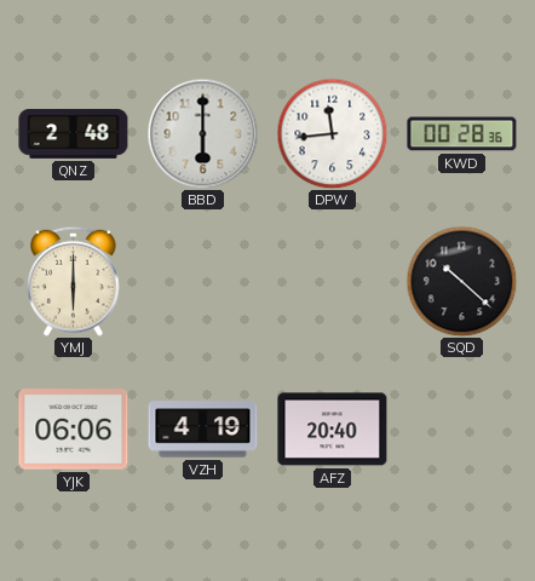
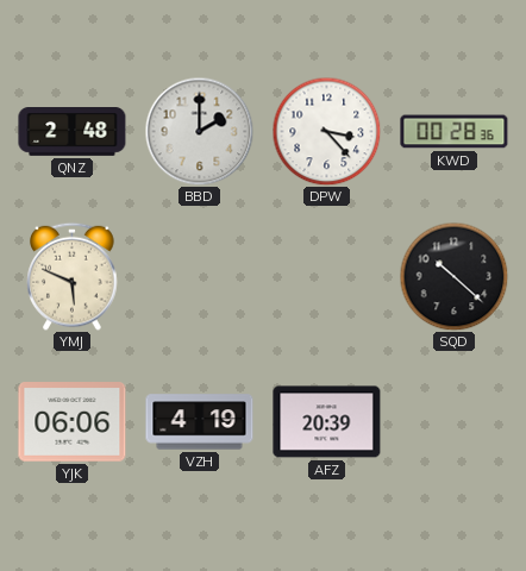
BBD: 6:00 -> 2:00
DPW: 11:44 -> 3:23
YMJ: 6:00 -> 5:49
AFZ: 20:40 -> 20:39
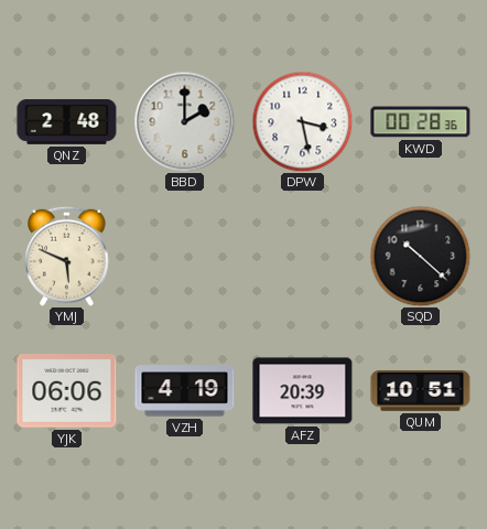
DPW: 3:23 -> 3:28
QUM: none -> 10:51
